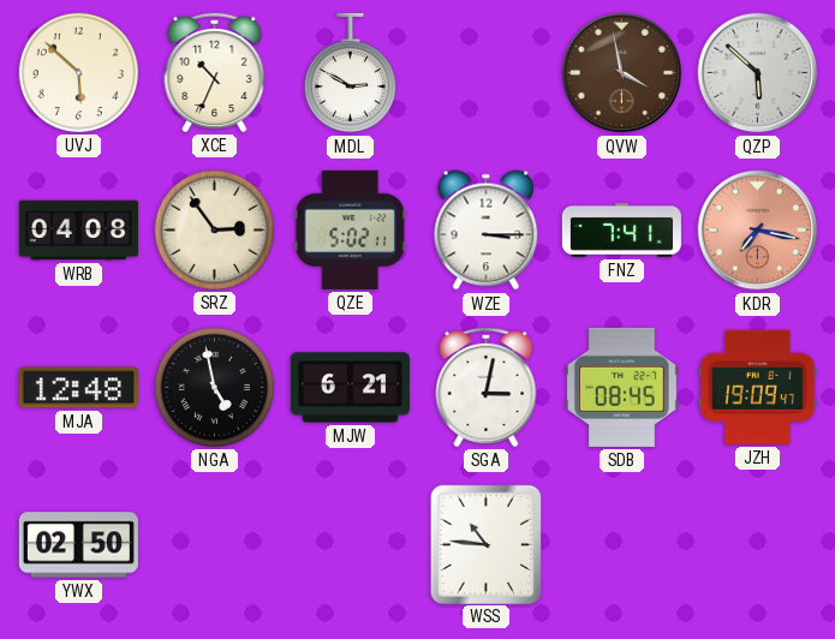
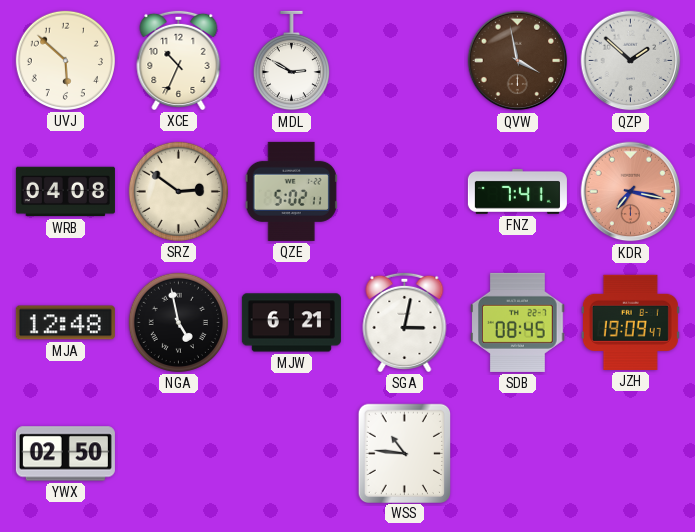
QZP: 5:52 -> 1:52
SRZ: 2:54 -> 2:51
WZE: 3:15 -> none
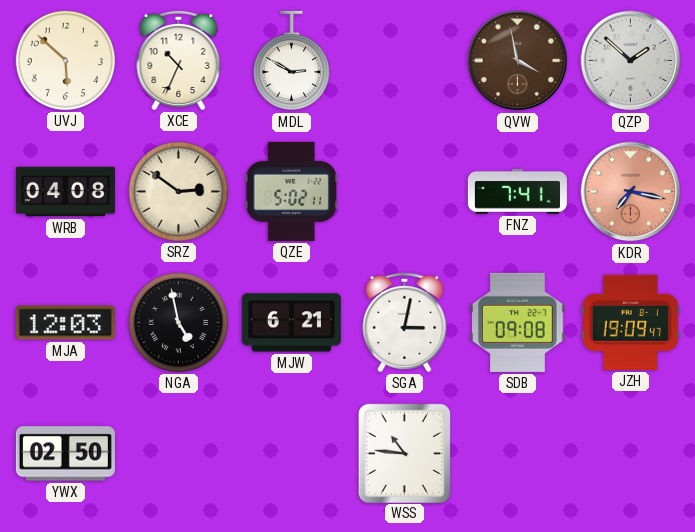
MJA: 12:48 -> 12:03
SDB: 08:45 -> 09:08
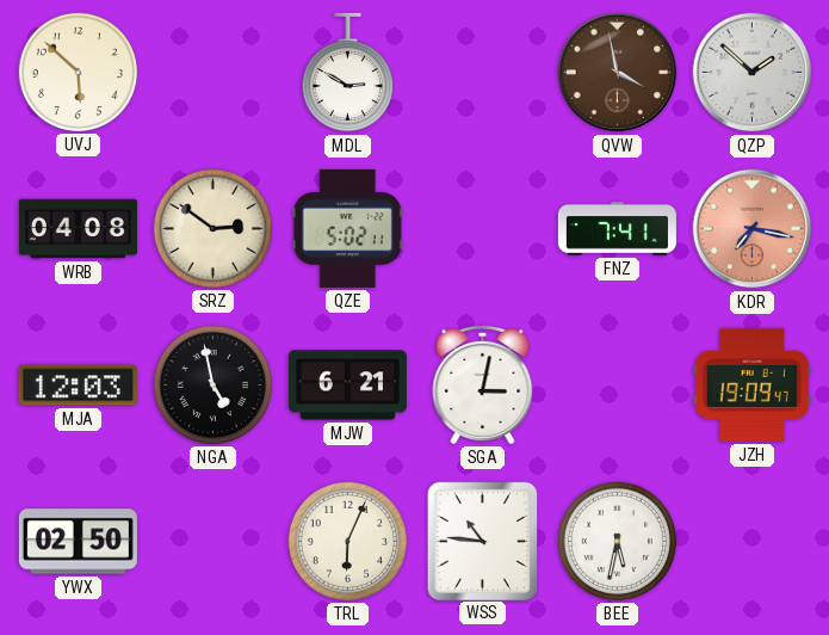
XCE: 10:34 -> none
SDB: 09:08 -> none
TRL: none -> 6:04
BEE: none -> 5:32
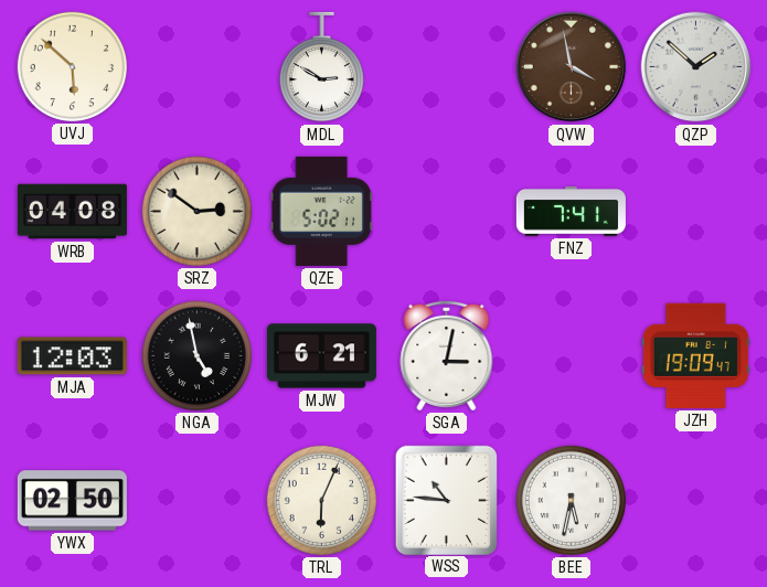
KDR: 7:17 -> none
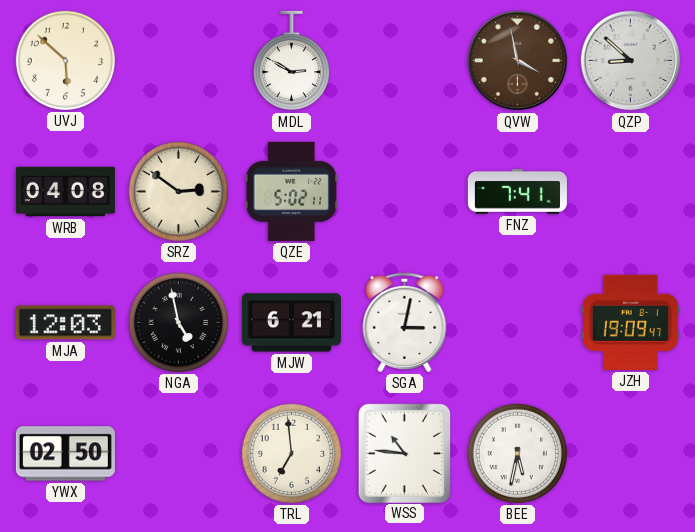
QZP: 1:52 -> 8:52
TRL: 6:04 -> 6:59
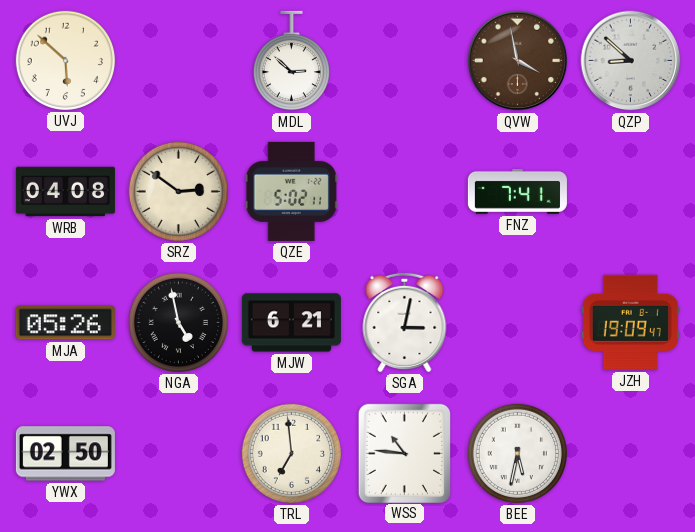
MDL: 2:50 -> 2:52
MJA: 12:03 -> 05:26
